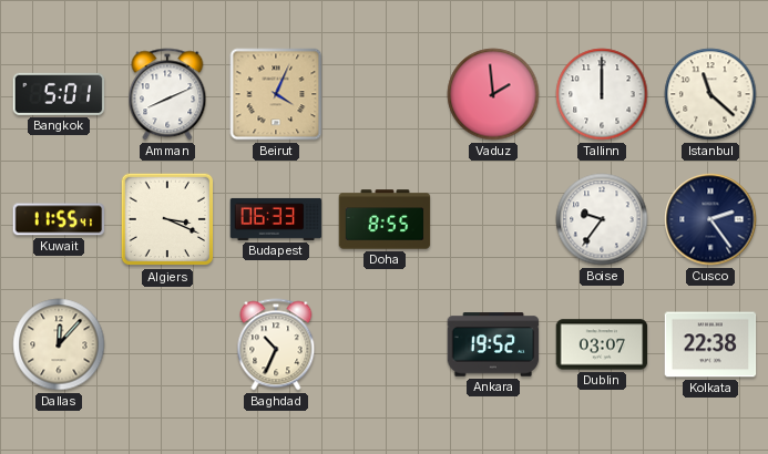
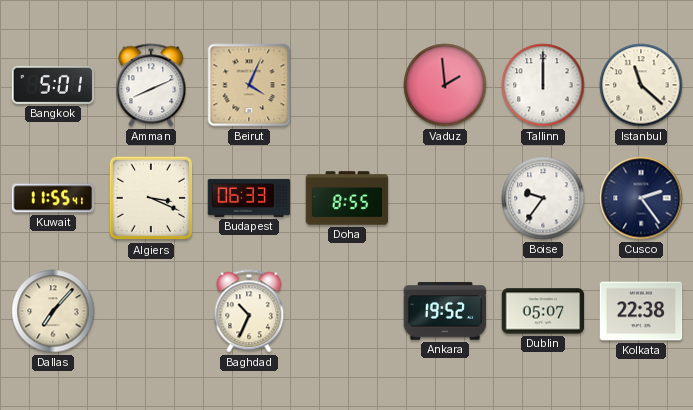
Dallas: 12:07 -> 7:07
Dublin: 03:07 -> 05:07
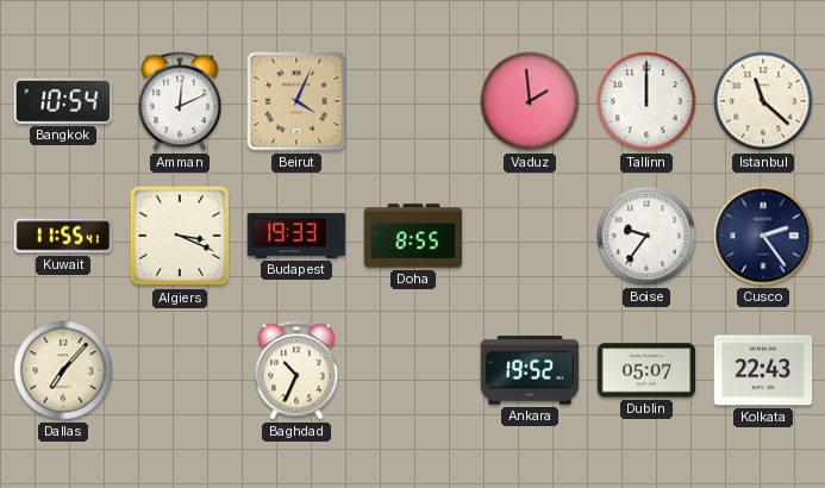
Bangkok: 5:01 -> 10:54
Amman: 8:11 -> 12:11
Budapest: 06:33 -> 19:33
Kolkata: 22:38 -> 22:43
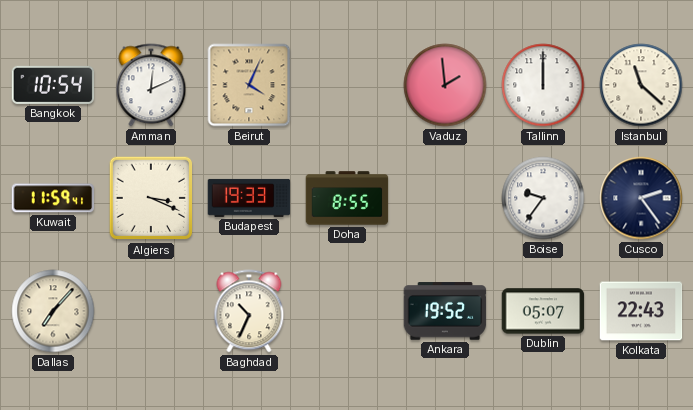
Kuwait: 11:55 -> 11:59
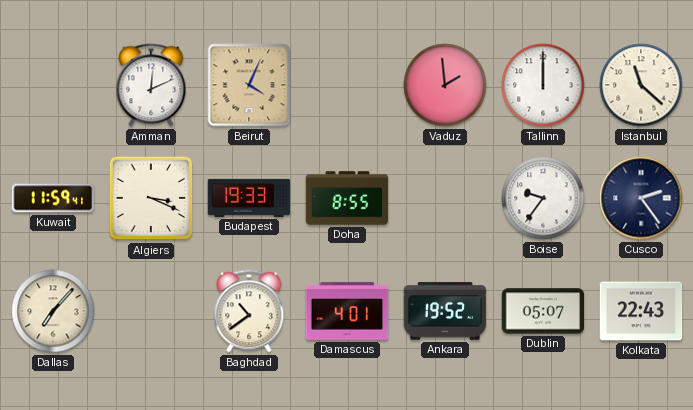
Bangkok: 10:54 -> none
Baghdad: 10:34 -> 10:39
Damascus: none -> 4:01
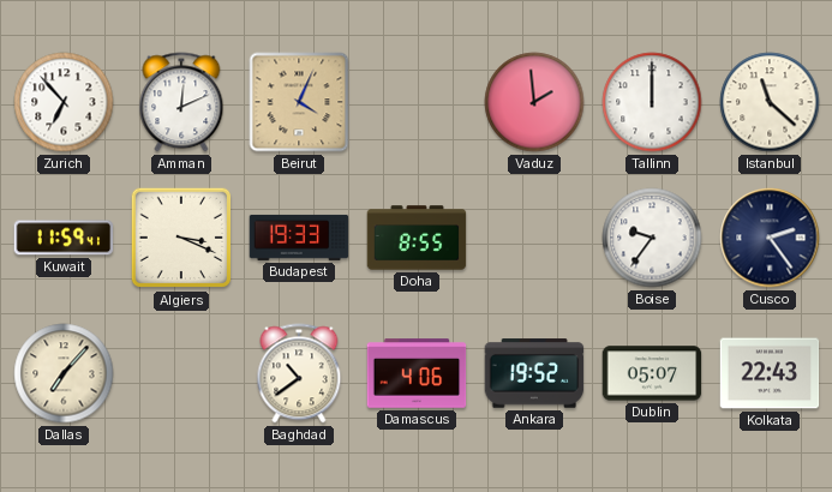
Zurich: none -> 6:53
Damascus: 4:01 -> 4:06
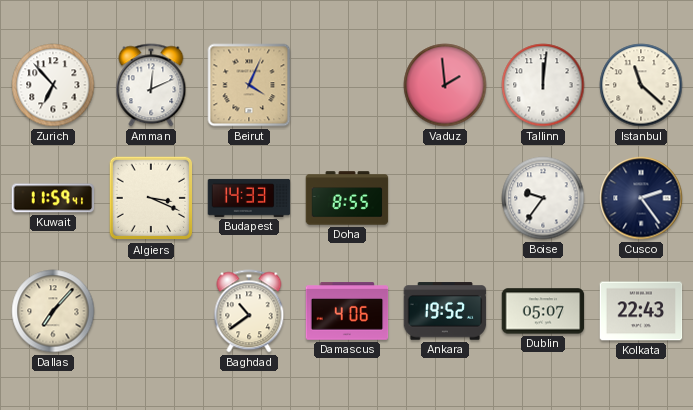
Tallinn: 12:00 -> 12:01
Budapest: 19:33 -> 14:33
